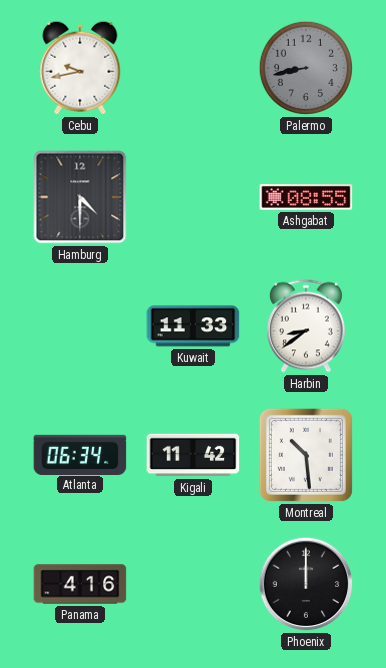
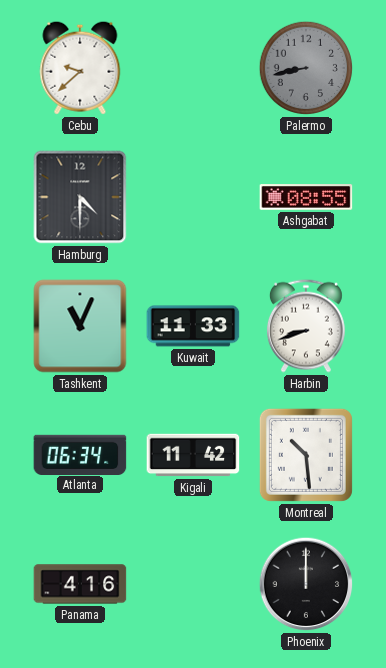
Cebu: 9:43 -> 9:38
Tashkent: none -> 11:04
Harbin: 8:39 -> 8:42
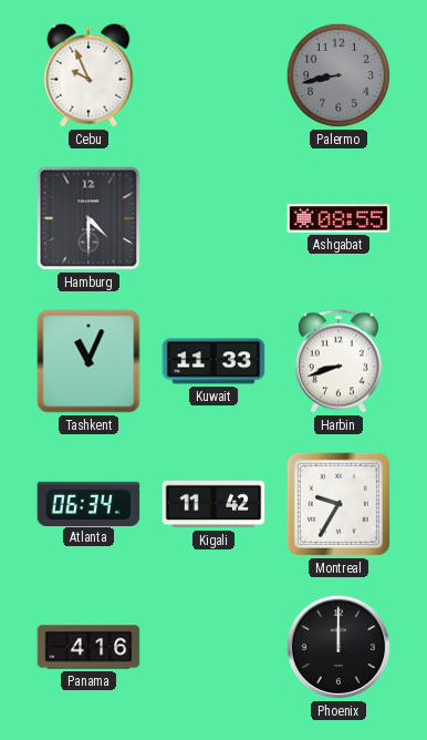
Cebu: 9:38 -> 9:56
Montreal: 10:29 -> 9:35
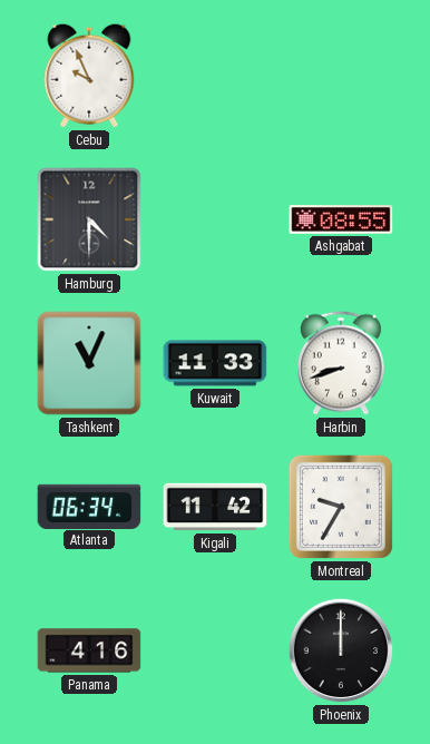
Palermo: 8:43 -> none
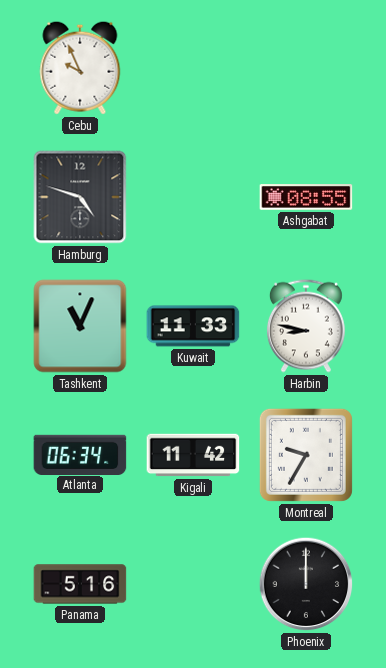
Hamburg: 4:30 -> 4:48
Harbin: 8:42 -> 8:47
Panama: 4:16 -> 5:16
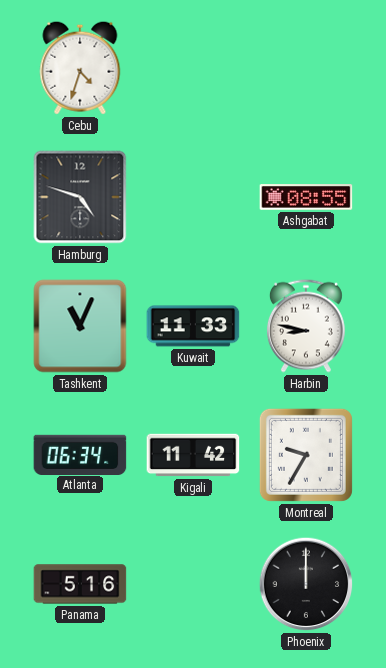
Cebu: 9:56 -> 4:33
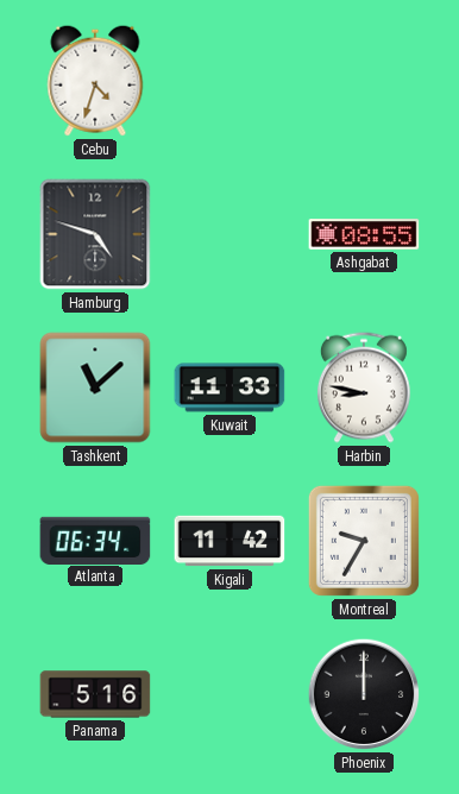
Tashkent: 11:04 -> 11:08
